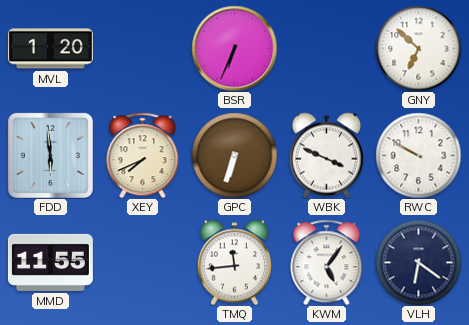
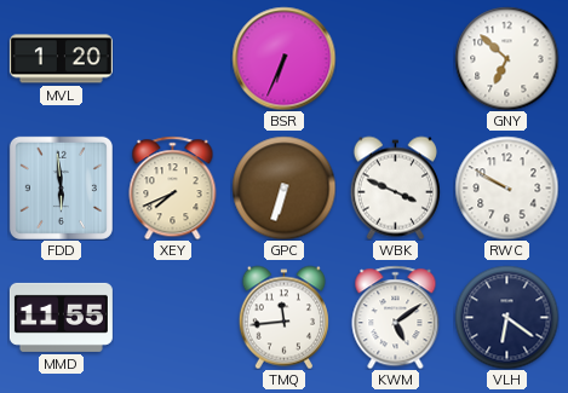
KWM: 5:06 -> 5:09
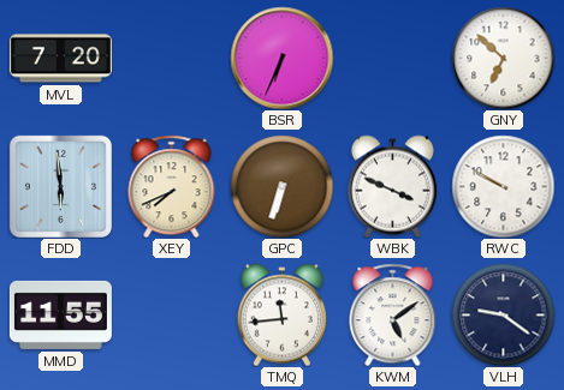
MVL: 1:20 -> 7:20
VLH: 6:21 -> 9:21
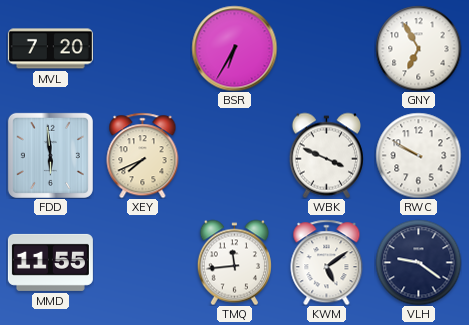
BSR: 6:34 -> 6:35
GNY: 6:52 -> 6:55
GPC: 6:33 -> none
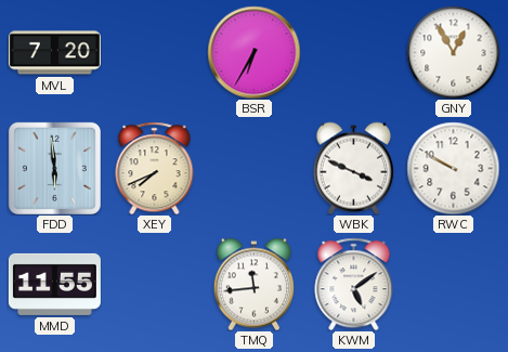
GNY: 6:55 -> 12:55
VLH: 9:21 -> none
